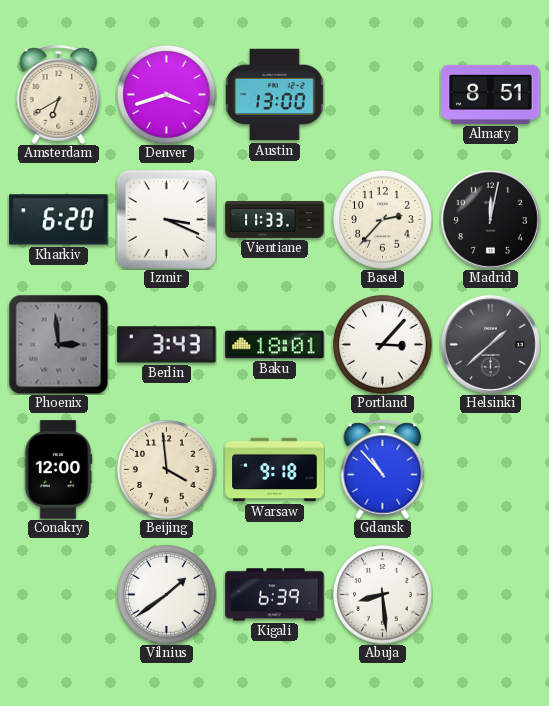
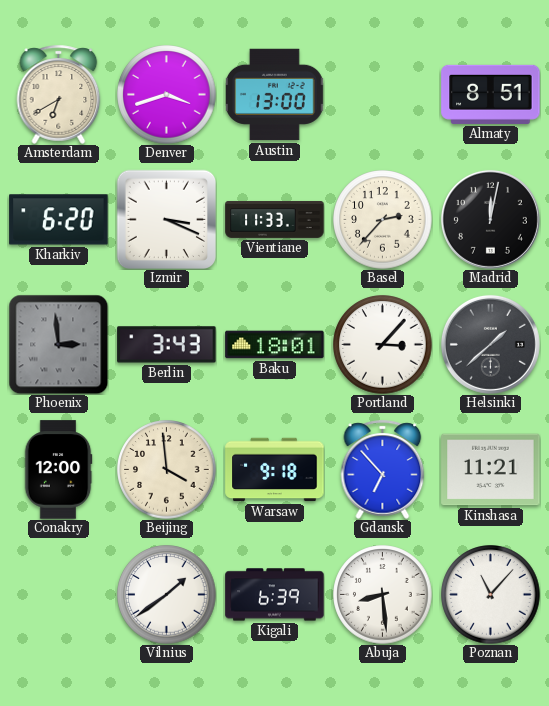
Gdansk: 10:53 -> 6:53
Kinshasa: none -> 11:21
Poznan: none -> 11:07
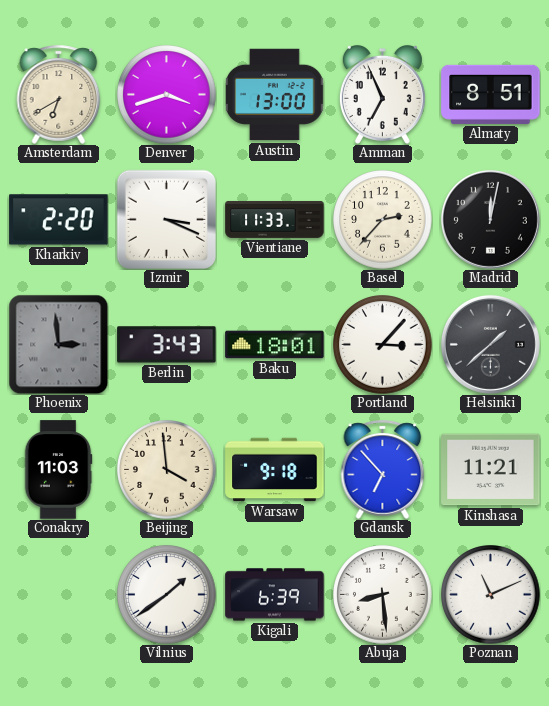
Amman: none -> 6:56
Kharkiv: 6:20 -> 2:20
Conakry: 12:00 -> 11:03
Poznan: 11:07 -> 11:11
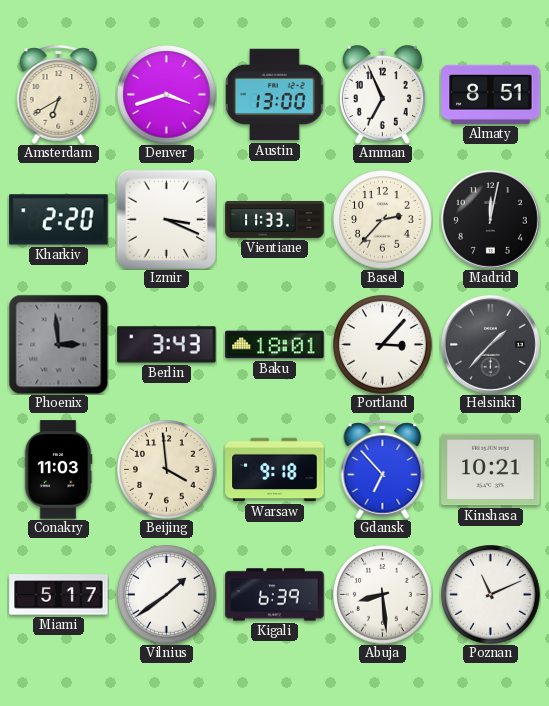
Helsinki: 1:38 -> 1:37
Kinshasa: 11:21 -> 10:21
Miami: none -> 5:17
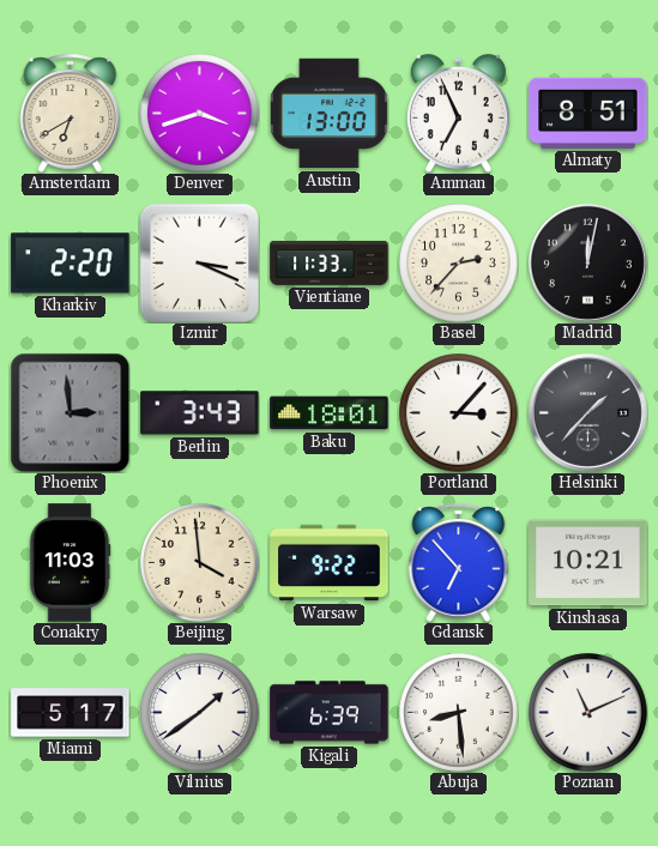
Warsaw: 9:18 -> 9:22
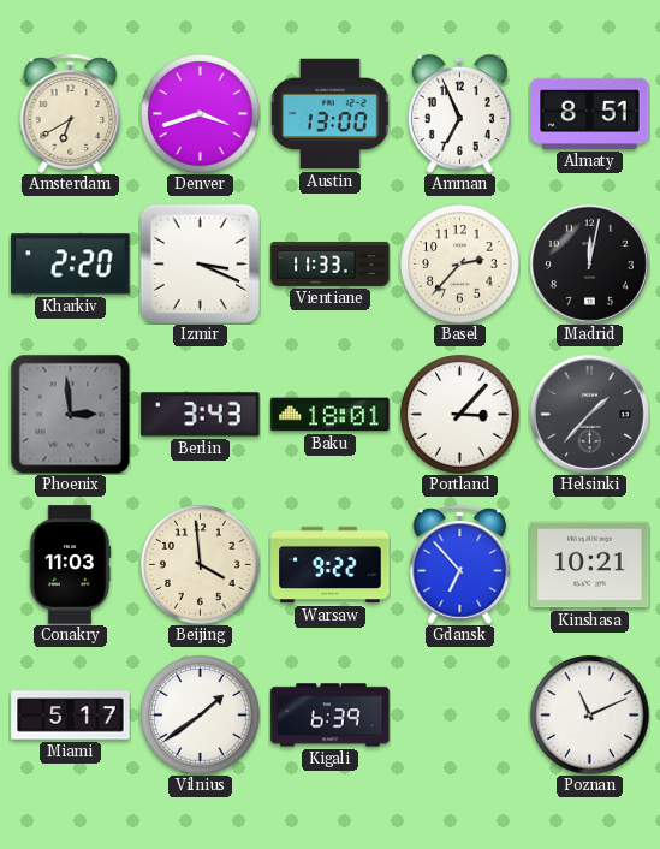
Abuja: 8:29 -> none
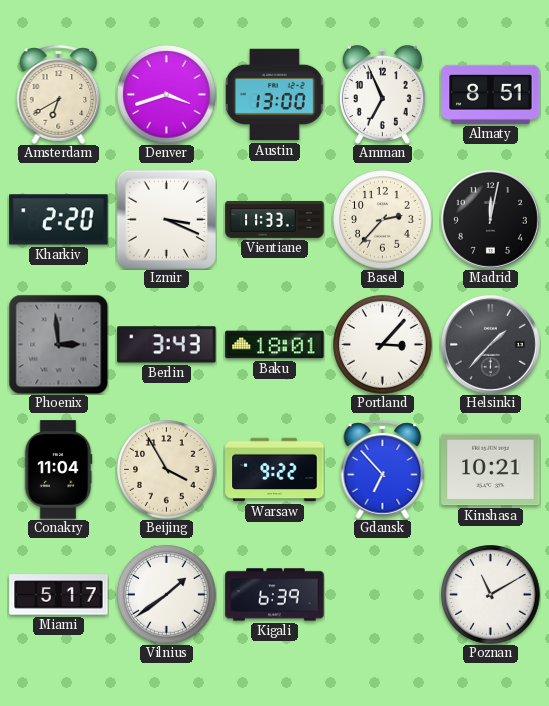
Conakry: 11:03 -> 11:04
Beijing: 3:59 -> 3:55
Poznan: 11:11 -> 11:10
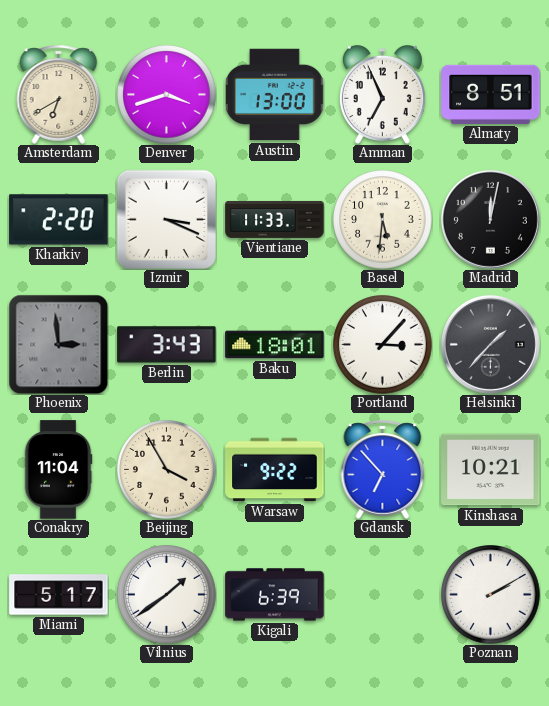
Basel: 2:37 -> 5:31
Poznan: 11:10 -> 2:10
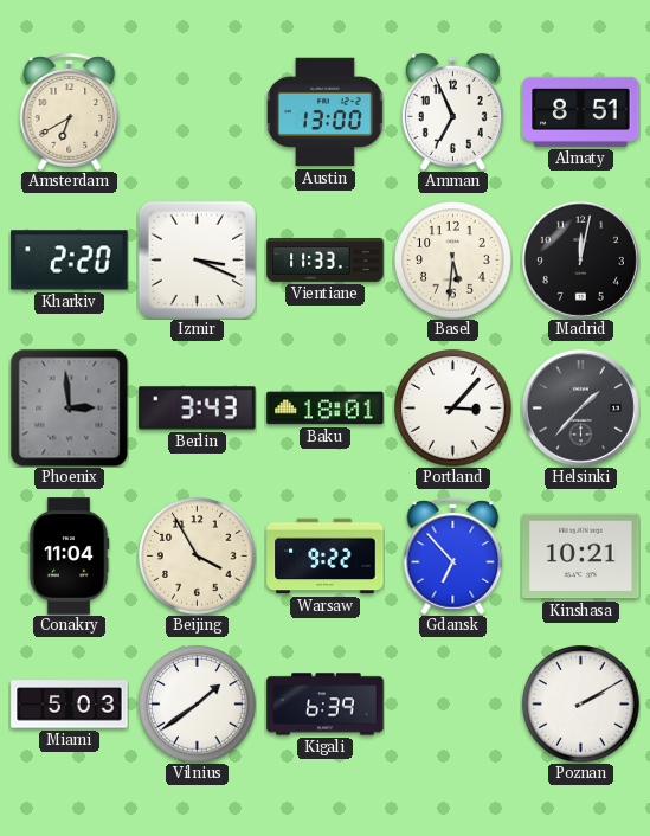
Denver: 3:42 -> none
Miami: 5:17 -> 5:03
